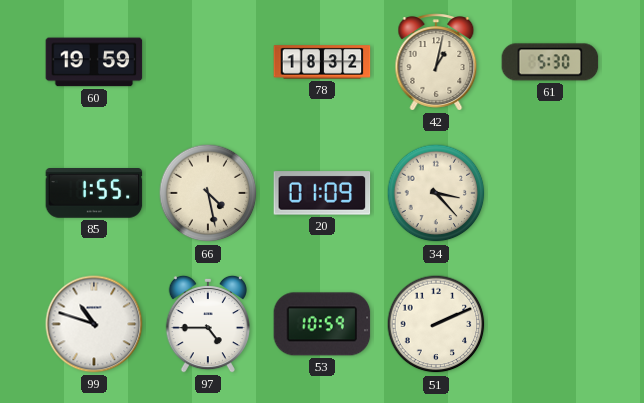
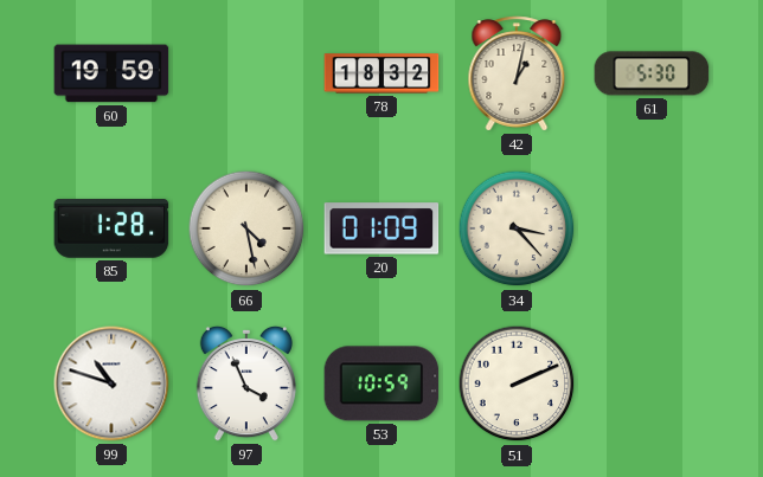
85: 1:55 -> 1:28
97: 4:45 -> 3:56
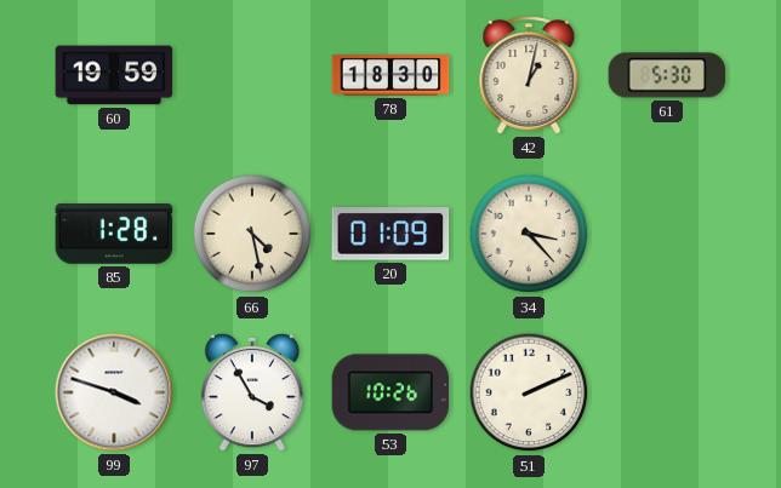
78: 18:32 -> 18:30
99: 10:48 -> 3:48
97: 3:56 -> 3:55
53: 10:59 -> 10:26
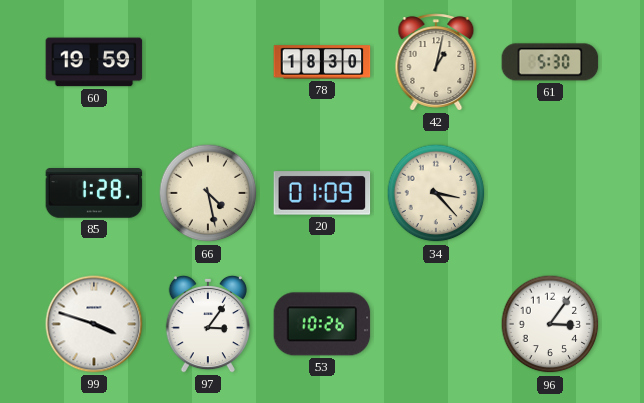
97: 3:55 -> 3:06
51: 2:11 -> none
96: none -> 3:06
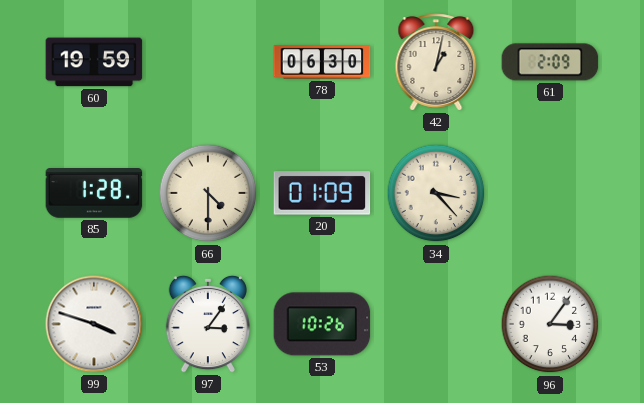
78: 18:30 -> 06:30
61: 5:30 -> 2:09
66: 4:28 -> 4:30
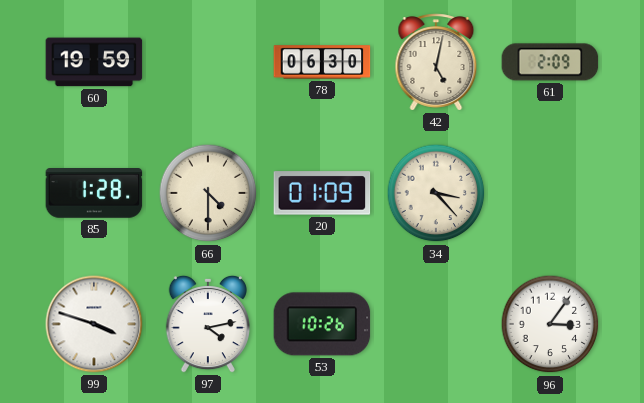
42: 1:02 -> 5:02
97: 3:06 -> 4:13
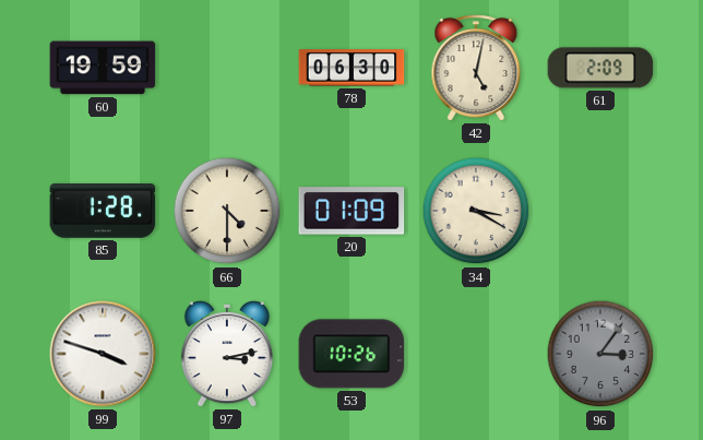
34: 3:23 -> 3:20
97: 4:13 -> 3:13
96 dial: white -> grey
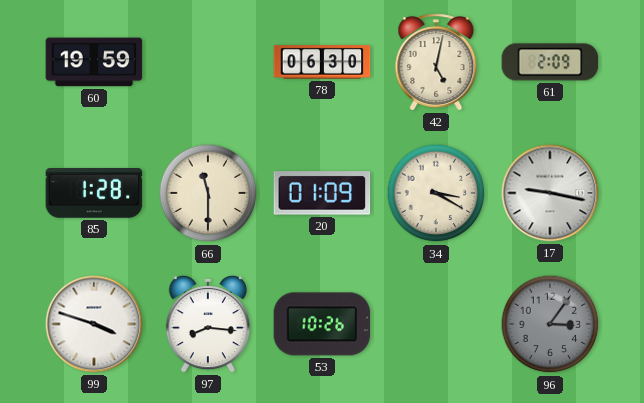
66: 4:30 -> 11:30
17: none -> 9:17
97: 3:13 -> 8:16
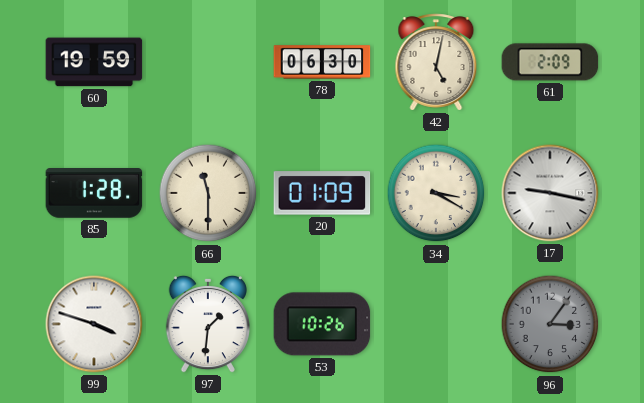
97: 8:16 -> 1:31
